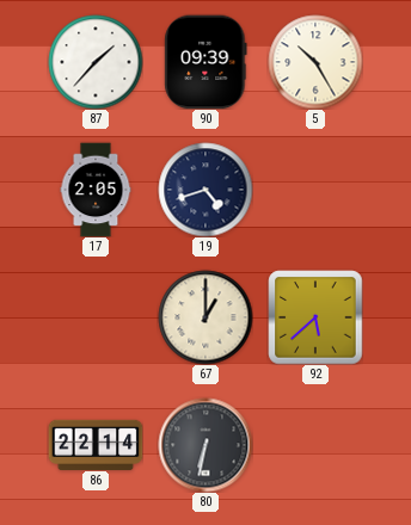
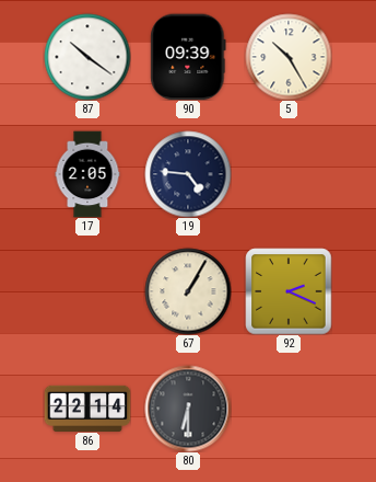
87: 1:37 -> 10:21
19: 4:42 -> 4:46
67: 1:00 -> 1:05
92: 5:38 -> 2:19
80: 6:32 -> 6:30
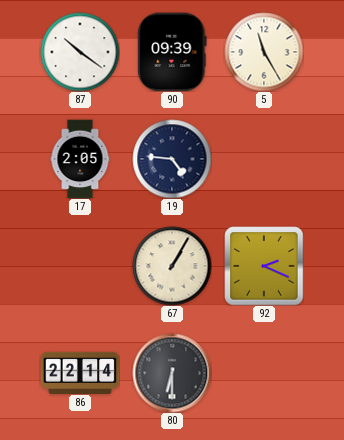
5: 10:25 -> 11:25
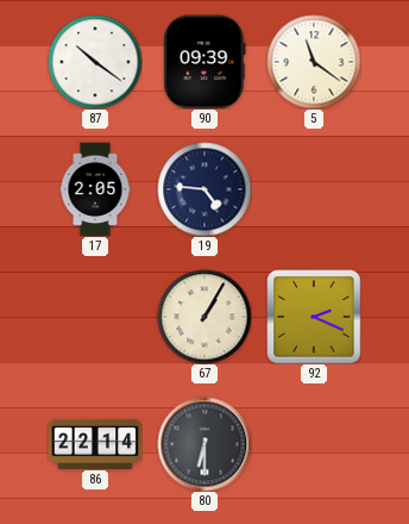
5: 11:25 -> 11:21
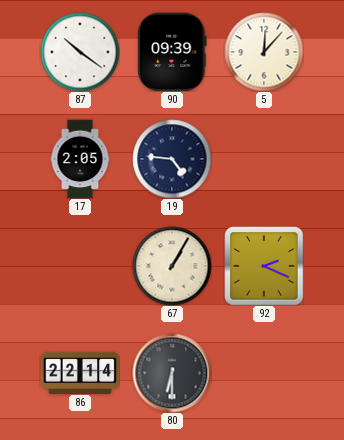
5: 11:21 -> 12:07
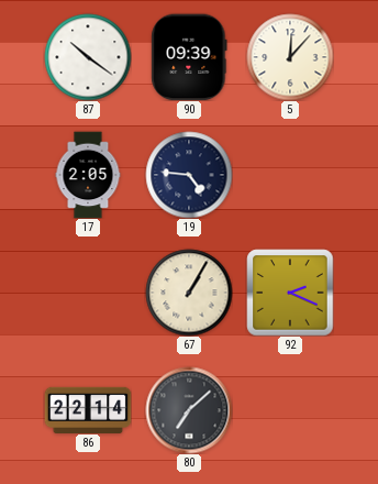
80: 6:30 -> 7:08
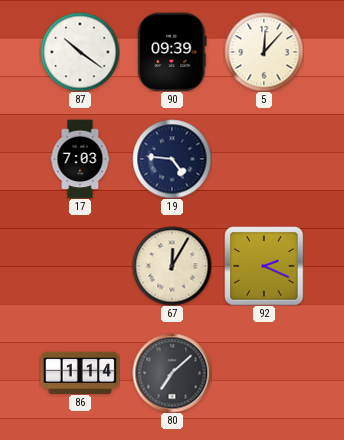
17: 2:05 -> 7:03
67: 1:05 -> 12:05
86: 22:14 -> 1:14
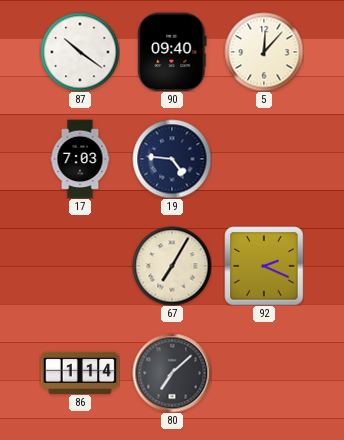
90: 09:39 -> 09:40
67: 12:05 -> 7:05
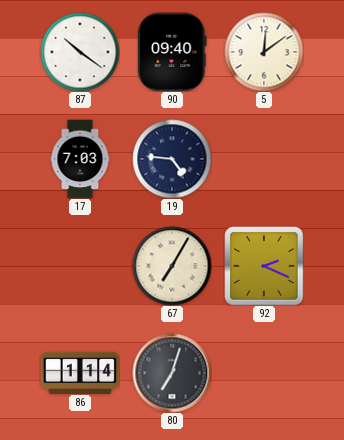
5: 12:07 -> 12:09
80: 7:08 -> 7:03
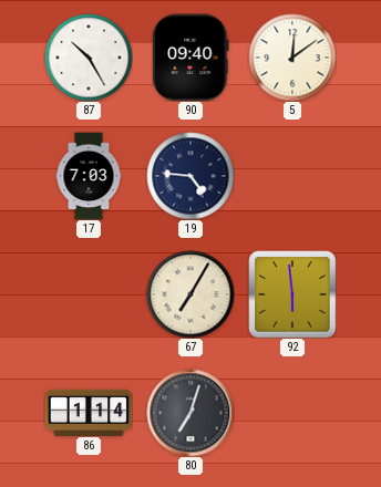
87: 10:21 -> 10:25
92: 2:19 -> 5:59
